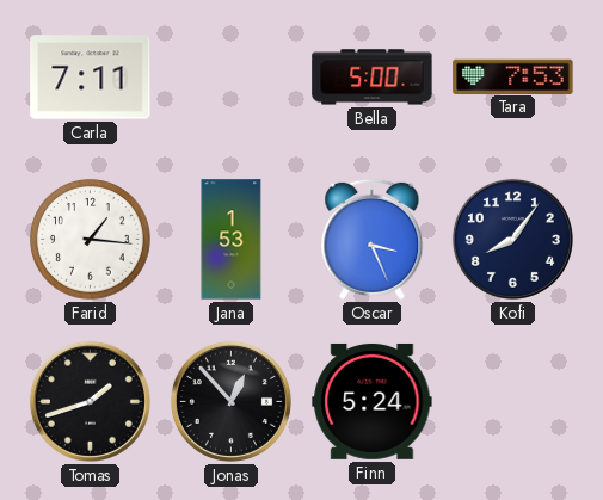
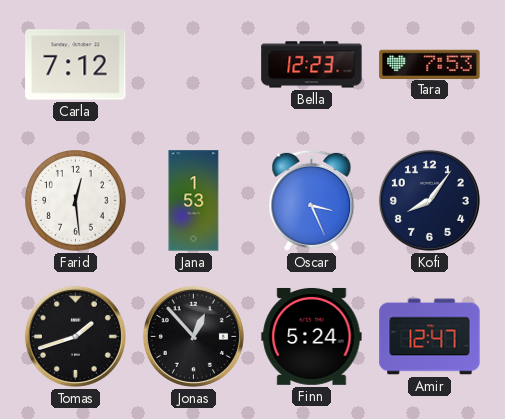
Carla: 7:11 -> 7:12
Bella: 5:00 -> 12:23
Farid: 1:16 -> 12:29
Amir: none -> 12:47
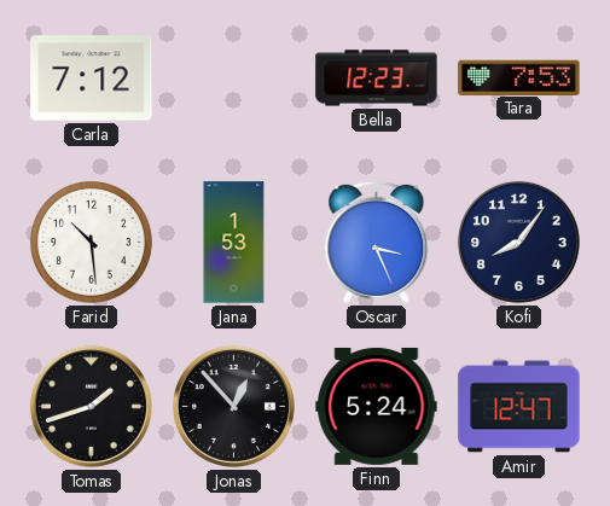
Farid: 12:29 -> 10:29
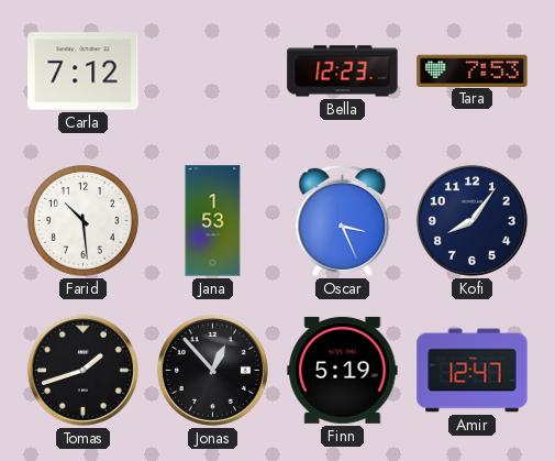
Finn: 5:24 -> 5:19
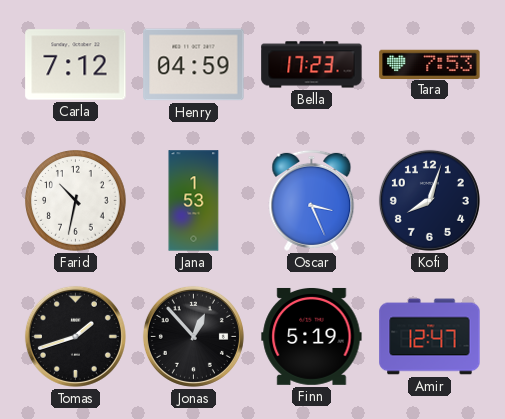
Henry: none -> 04:59
Bella: 12:23 -> 17:23
Farid: 10:29 -> 10:32
Kofi: 8:06 -> 8:03
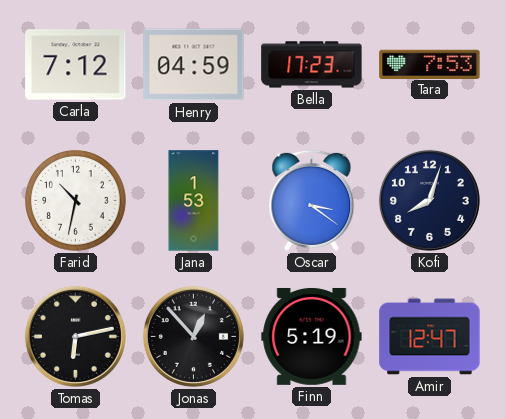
Oscar: 3:26 -> 3:21
Tomas: 1:42 -> 6:13
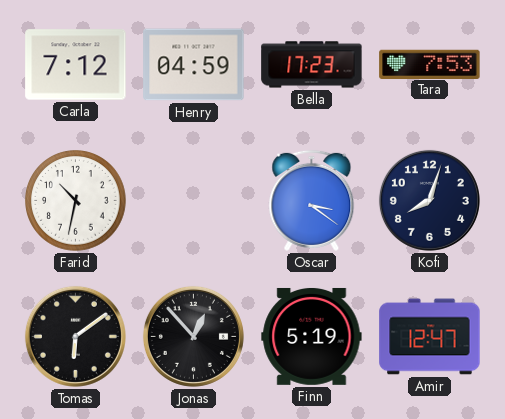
Jana: 1:53 -> none
Tomas: 6:13 -> 6:09
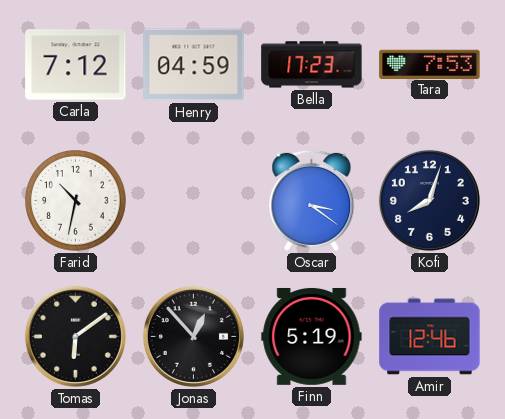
Amir: 12:47 -> 12:46
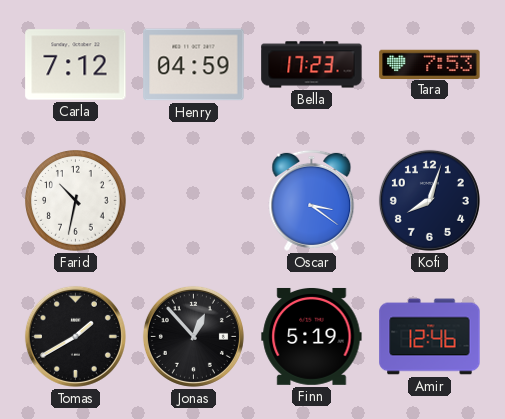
Tomas: 6:09 -> 1:40
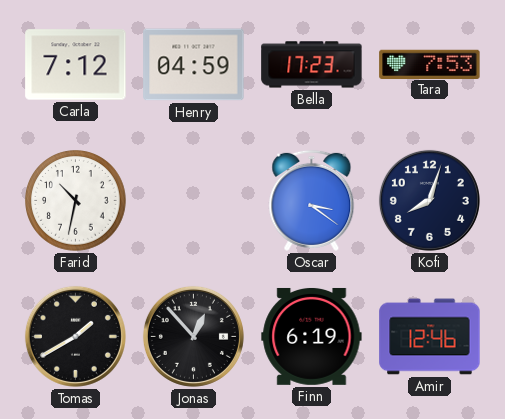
Finn: 5:19 -> 6:19
